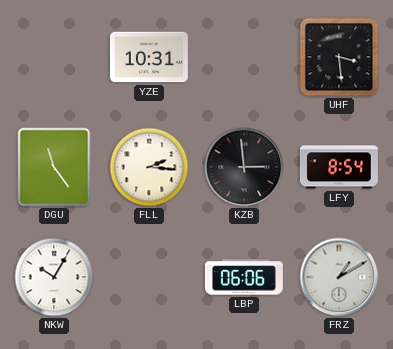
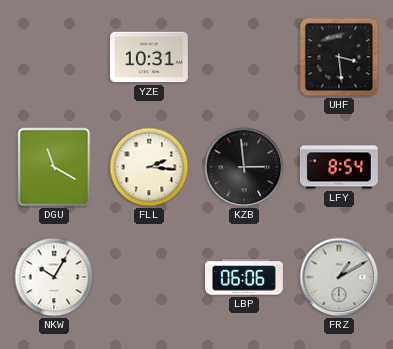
DGU: 11:24 -> 11:20
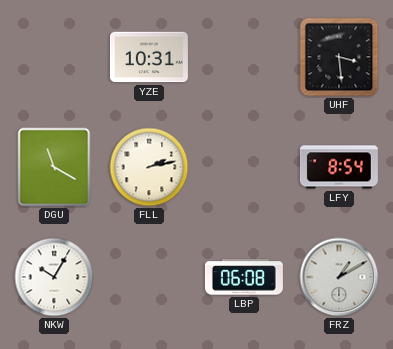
FLL: 2:16 -> 2:13
KZB: 2:59 -> none
LBP: 06:06 -> 06:08
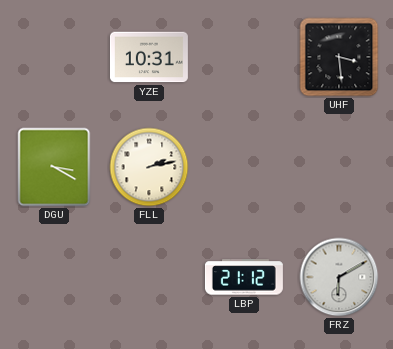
DGU: 11:20 -> 3:20
LFY: 8:54 -> none
NKW: 10:05 -> none
LBP: 06:08 -> 21:12
FRZ: 1:10 -> 6:10
